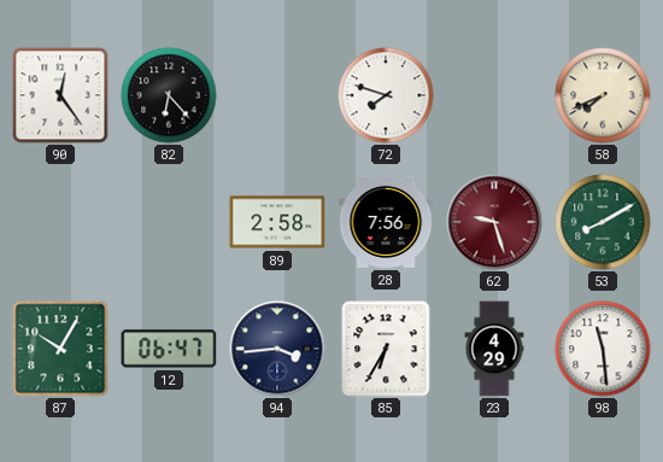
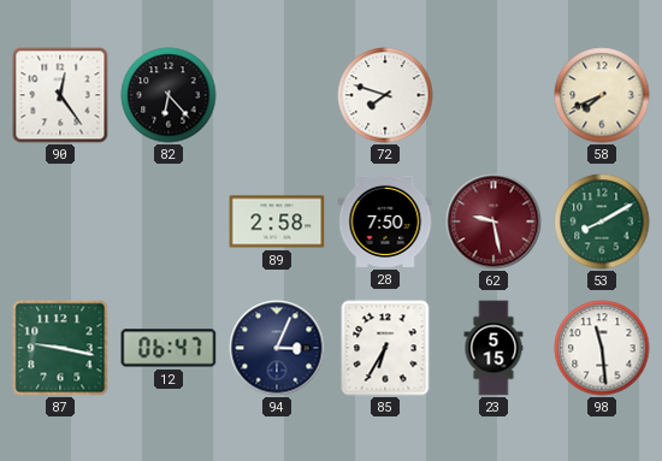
28: 7:56 -> 7:50
62: 9:27 -> 9:28
87: 10:05 -> 9:17
94: 3:44 -> 3:04
23: 4:29 -> 5:15
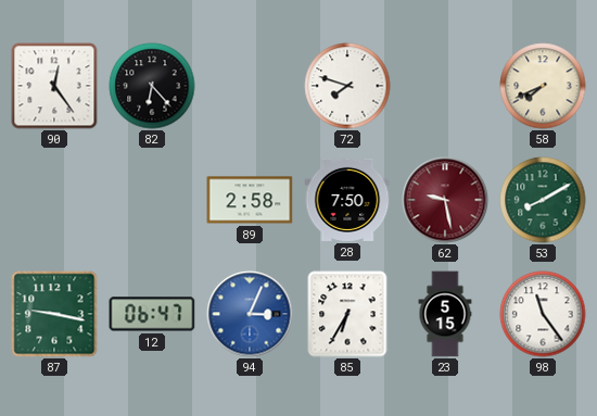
94 dial: navy -> blue
98: 11:29 -> 11:24
